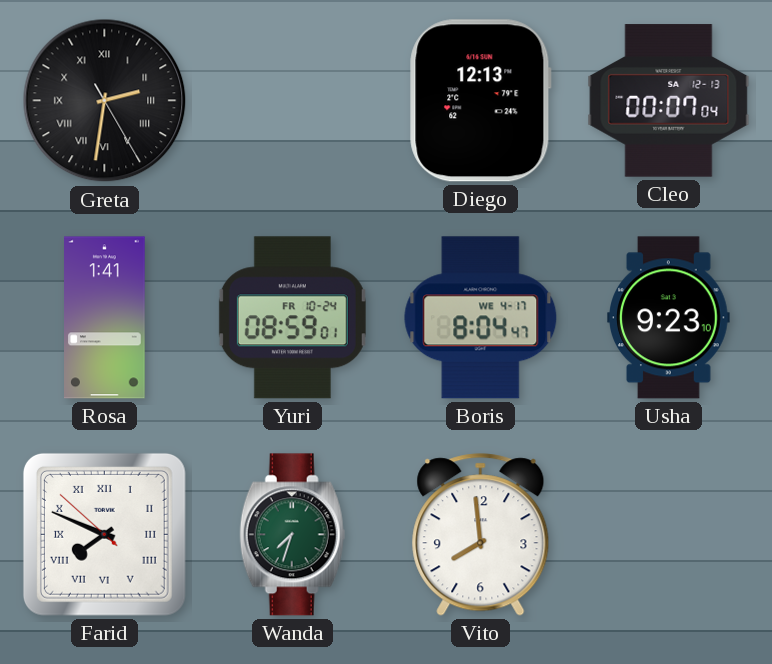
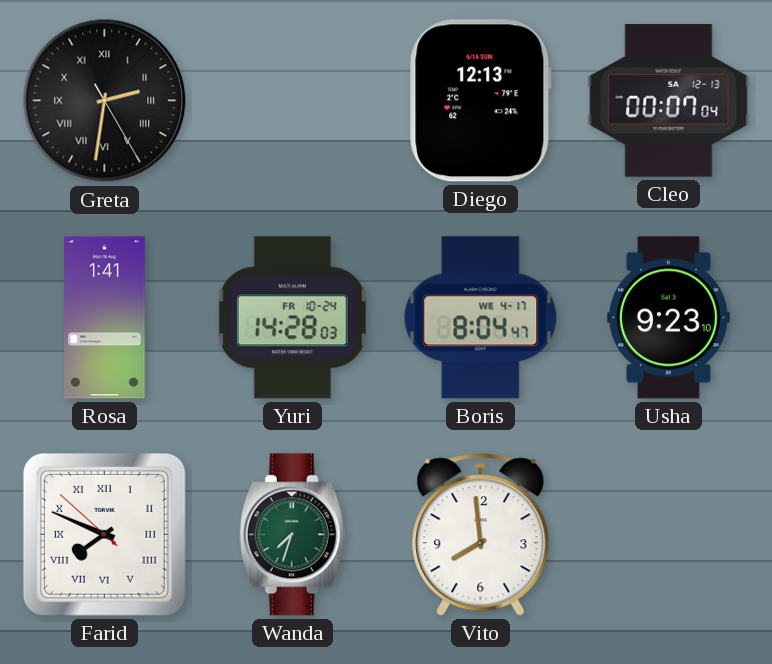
Yuri: 08:59 -> 14:28
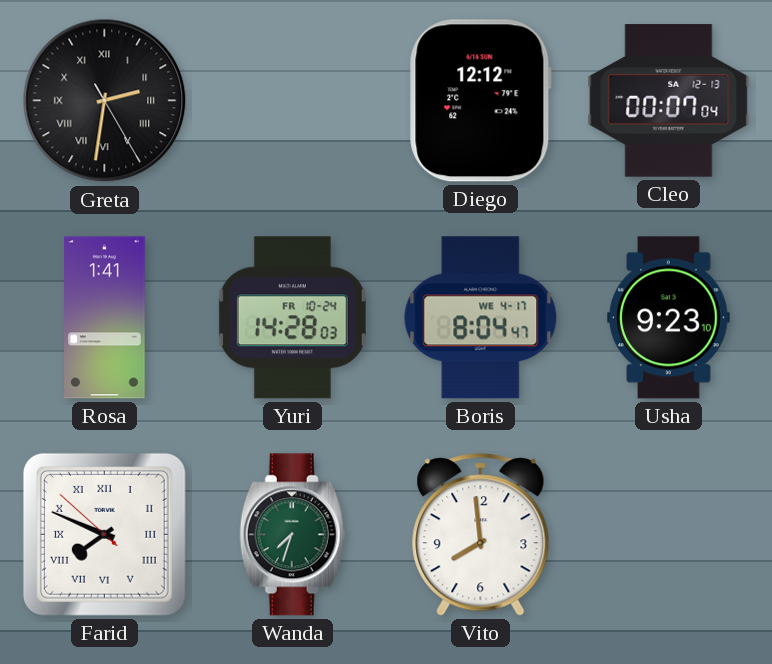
Diego: 12:13 -> 12:12
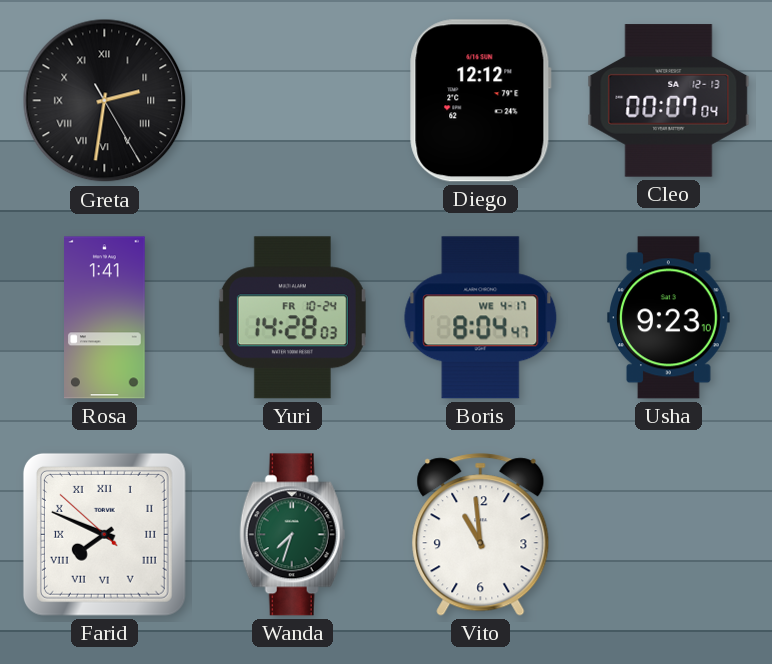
Vito: 7:59 -> 10:59
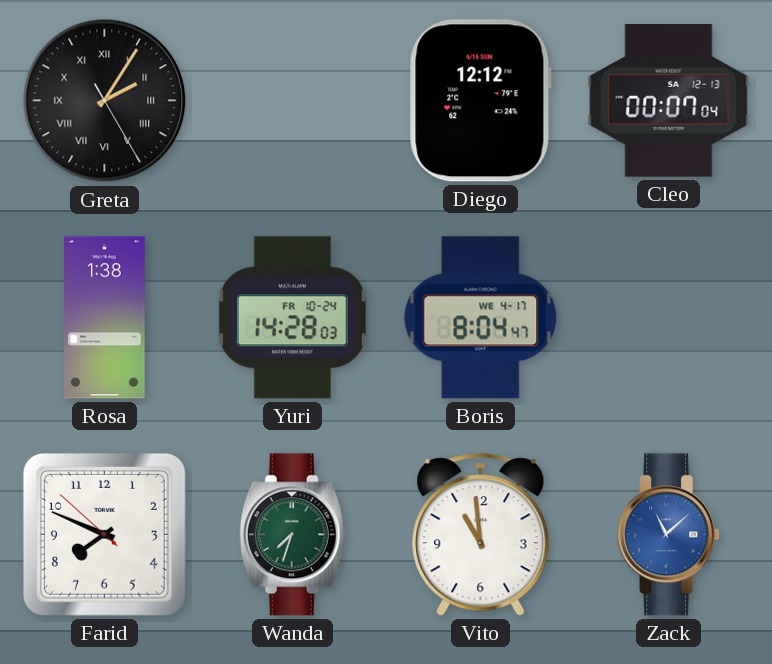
Greta: 2:31 -> 2:05
Rosa: 1:41 -> 1:38
Usha: 9:23 -> none
Farid numerals: Roman -> Arabic
Zack: none -> 11:08
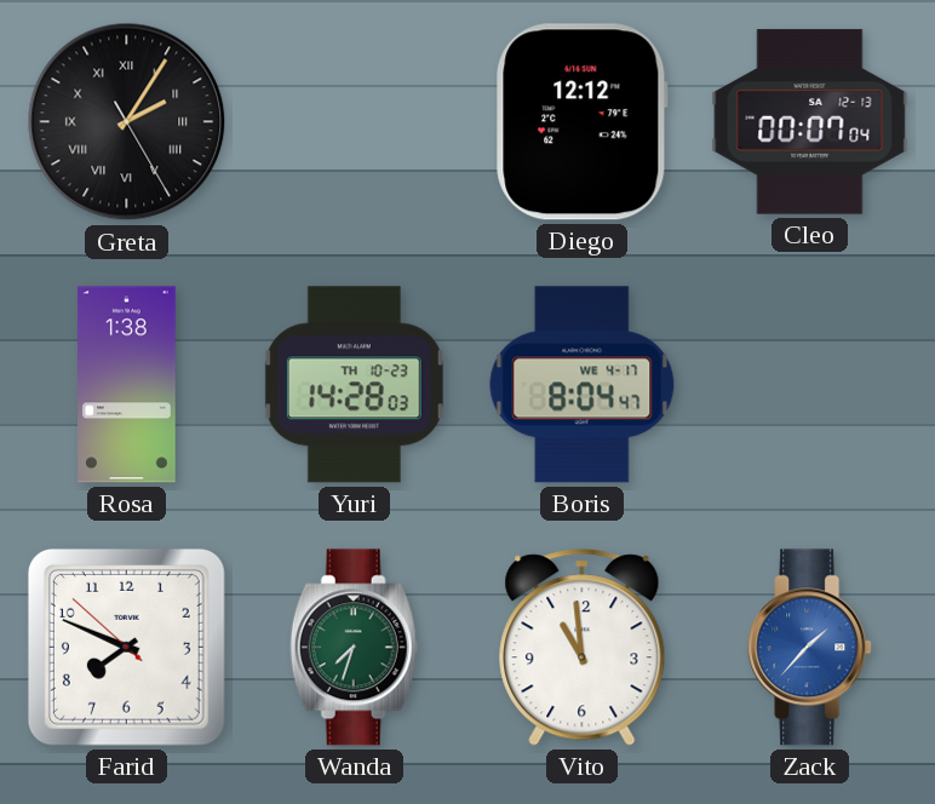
Yuri date: FR 10-24 -> TH 10-23
Zack: 11:08 -> 1:37
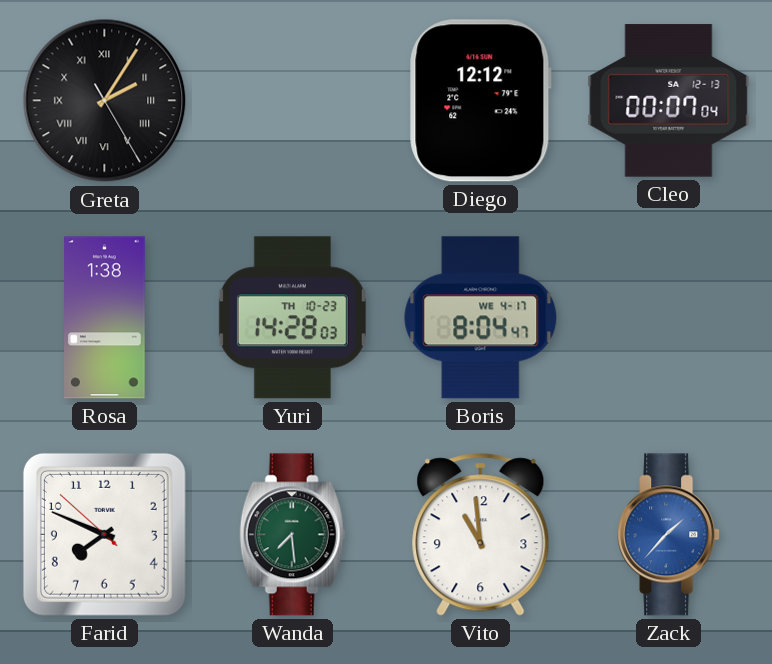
Wanda: 7:33 -> 7:29
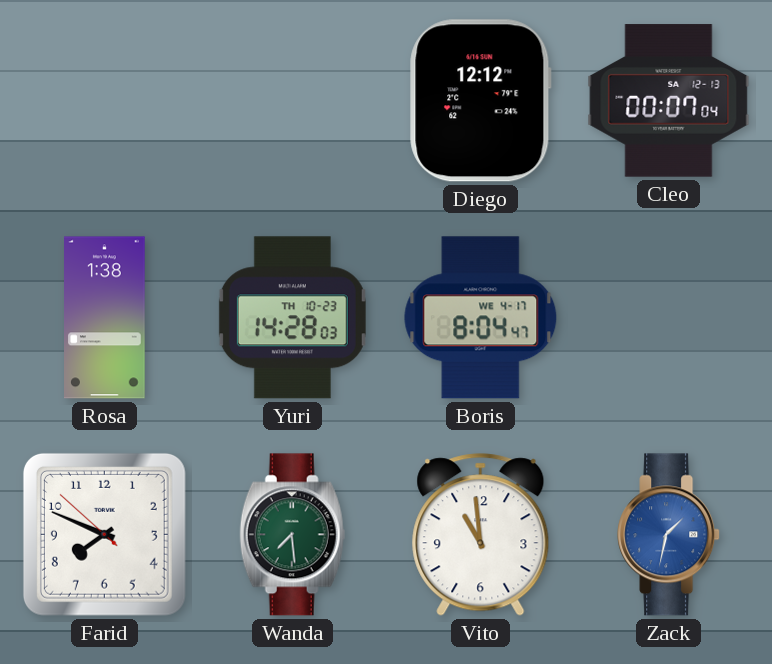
Greta: 2:05 -> none
Zack: 1:37 -> 1:32
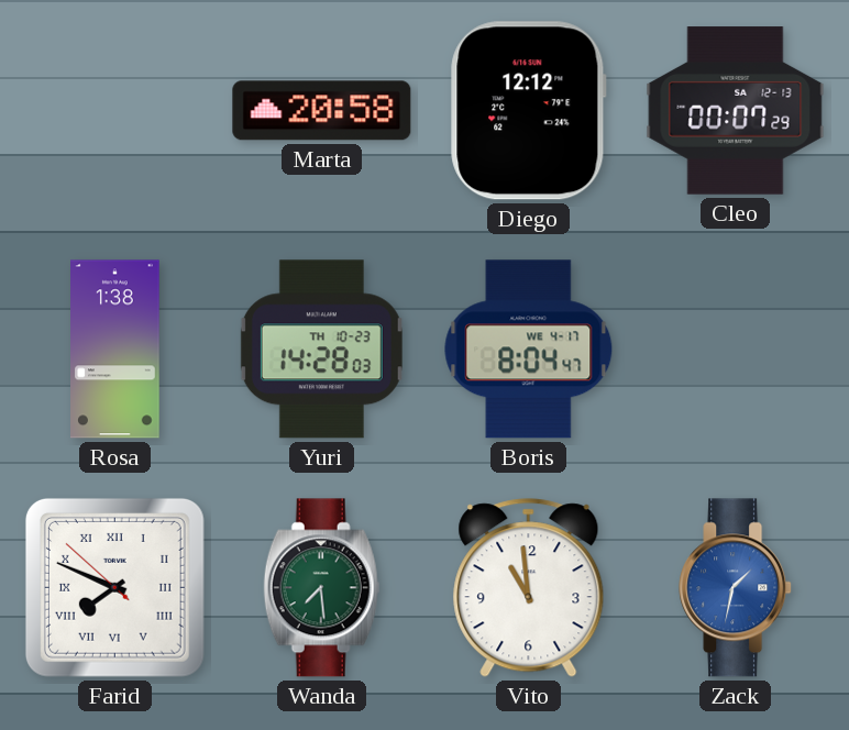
Marta: none -> 20:58
Cleo: 00:07:04 -> 00:07:29
Farid numerals: Arabic -> Roman
